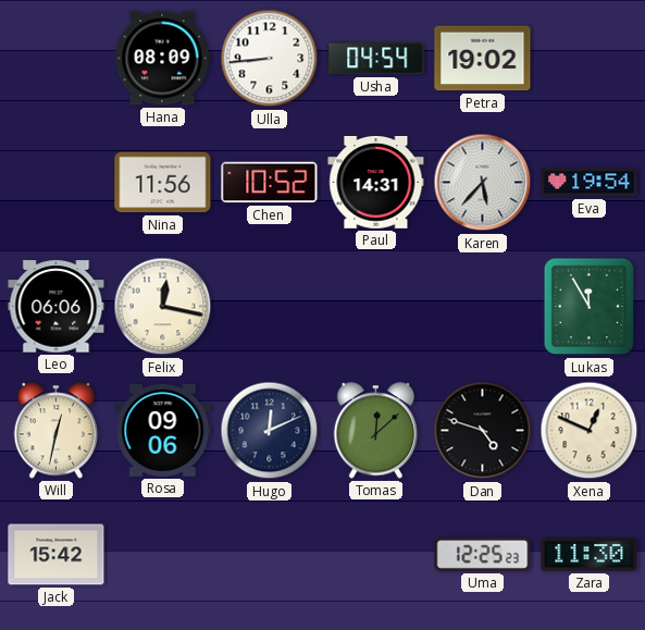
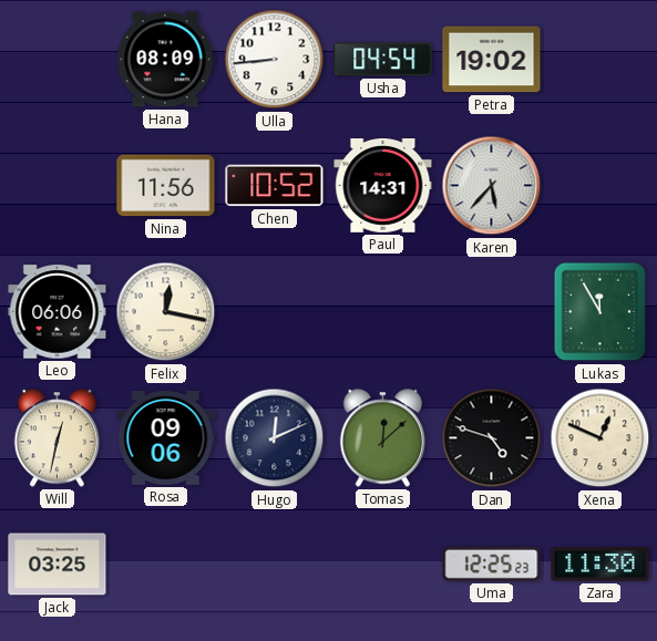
Eva: 19:54 -> none
Jack: 15:42 -> 03:25
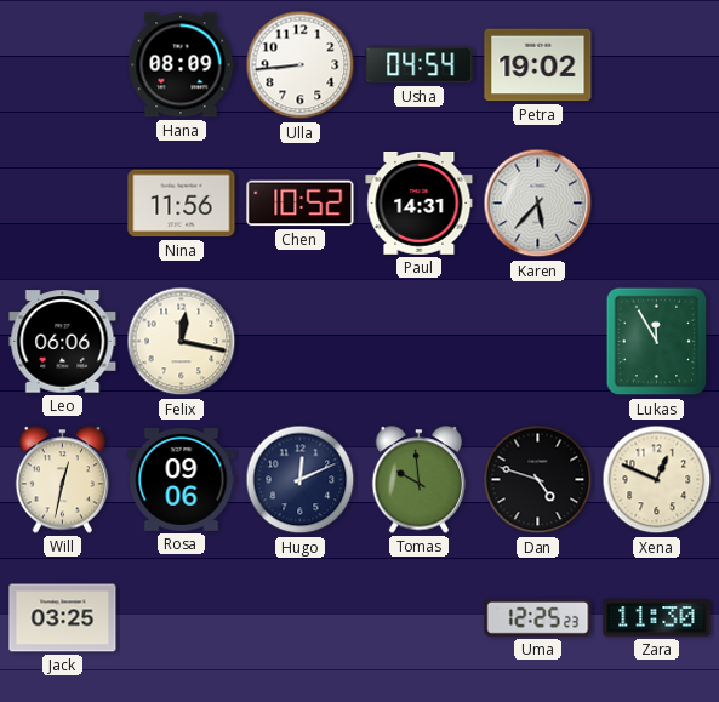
Tomas: 12:08 -> 9:59
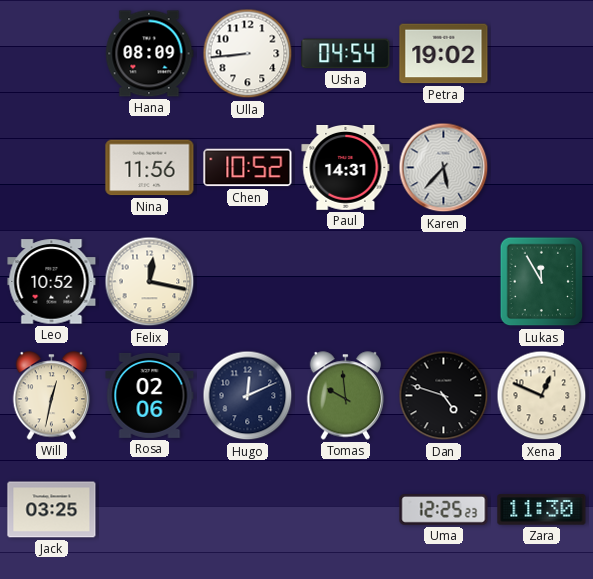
Leo: 06:06 -> 10:52
Rosa: 09:06 -> 02:06
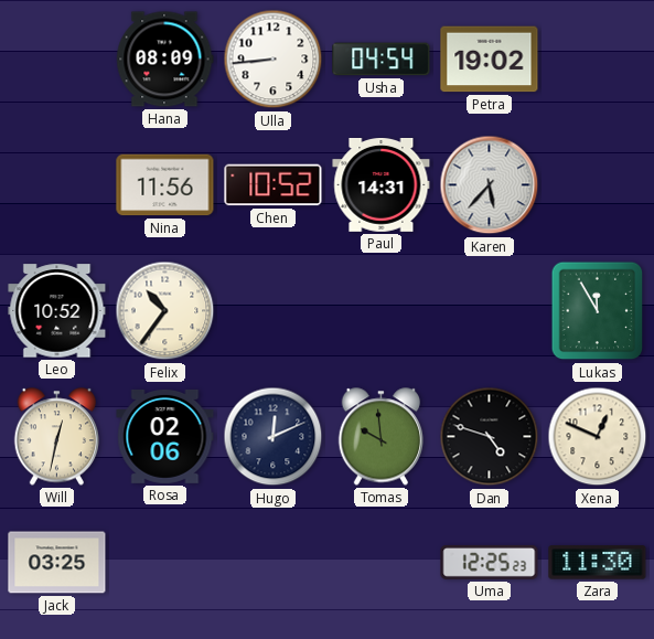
Felix: 12:17 -> 10:36
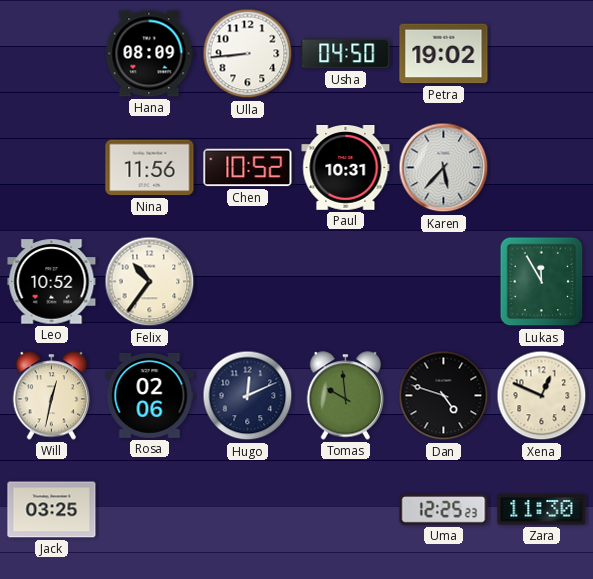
Usha: 04:54 -> 04:50
Paul: 14:31 -> 10:31
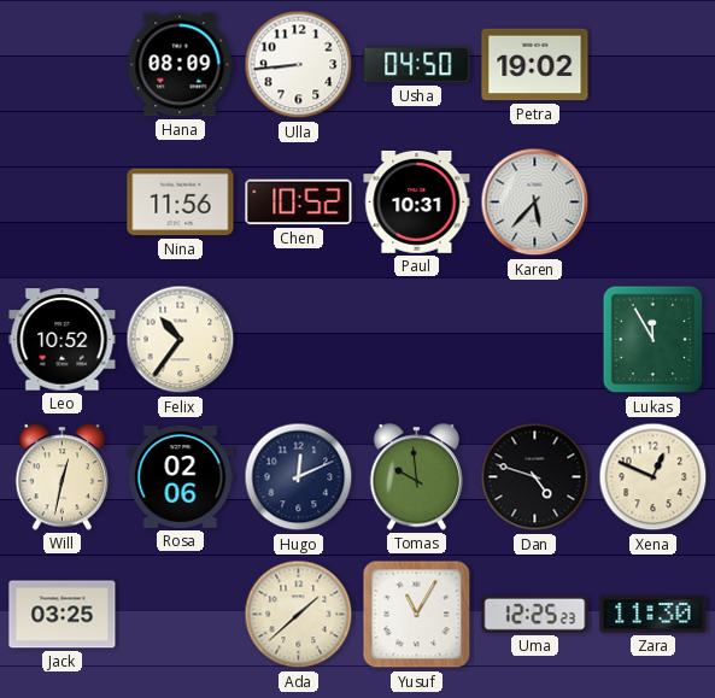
Ada: none -> 1:38
Yusuf: none -> 11:05
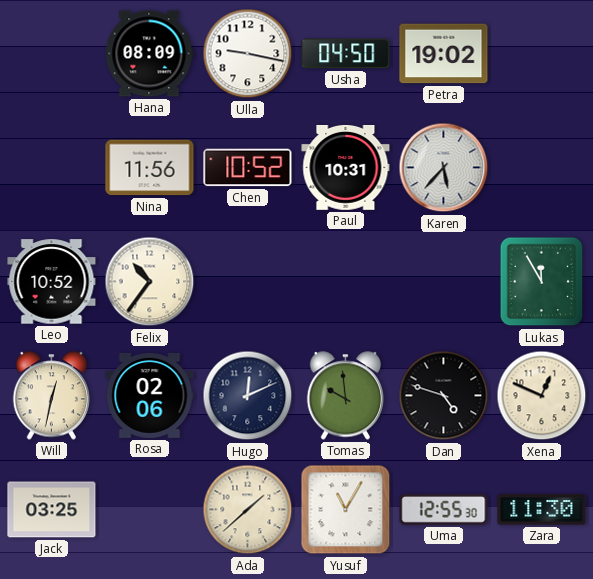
Ulla: 8:44 -> 9:17
Uma: 12:25 -> 12:55
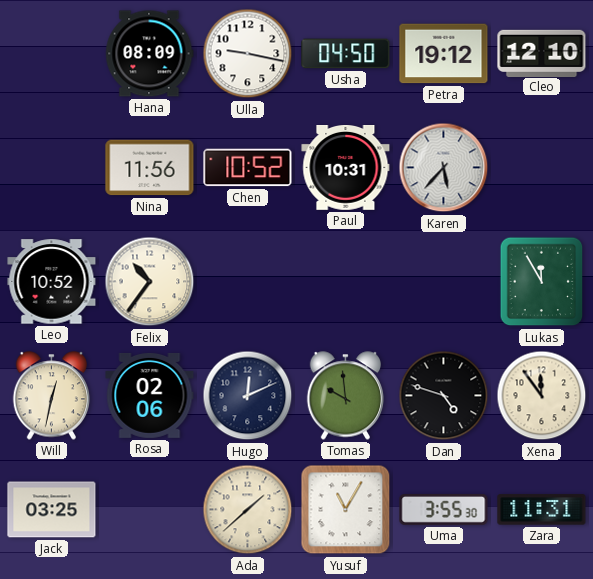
Petra: 19:02 -> 19:12
Cleo: none -> 12:10
Xena: 12:49 -> 11:54
Uma: 12:55 -> 3:55
Zara: 11:30 -> 11:31
